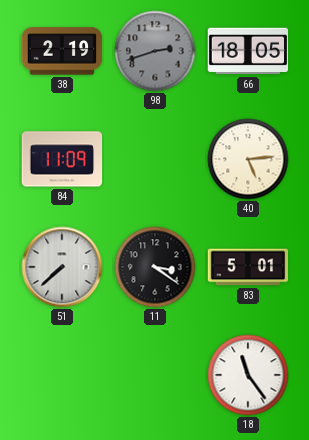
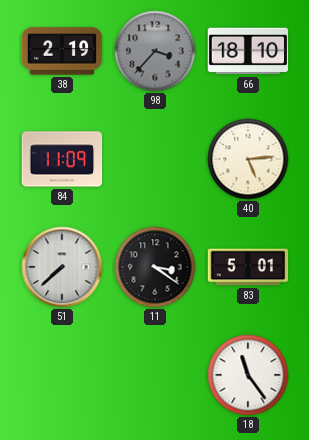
98: 2:42 -> 3:37
66: 18:05 -> 18:10
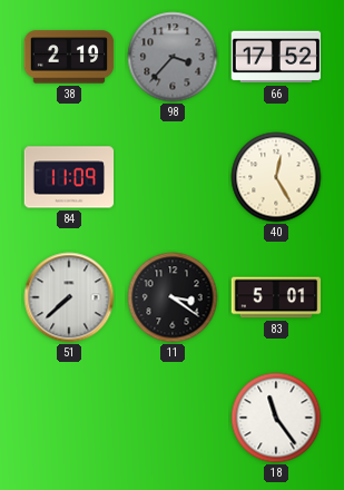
66: 18:10 -> 17:52
40: 5:14 -> 12:25
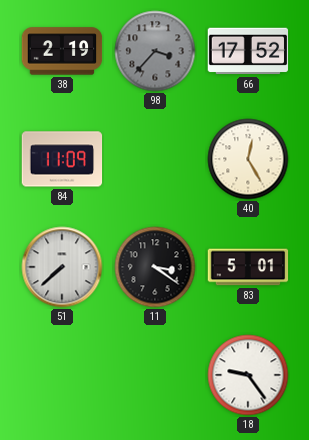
18: 11:24 -> 9:24
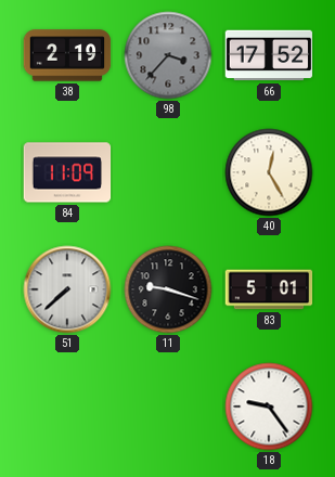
11: 3:21 -> 9:18
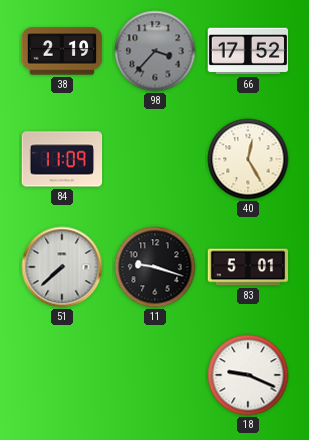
18: 9:24 -> 9:19
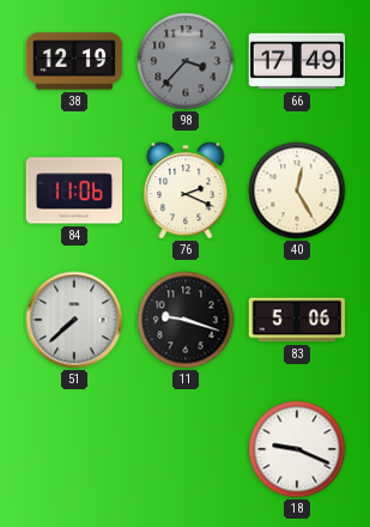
38: 2:19 -> 12:19
66: 17:52 -> 17:49
84: 11:09 -> 11:06
76: none -> 2:19
83: 5:01 -> 5:06
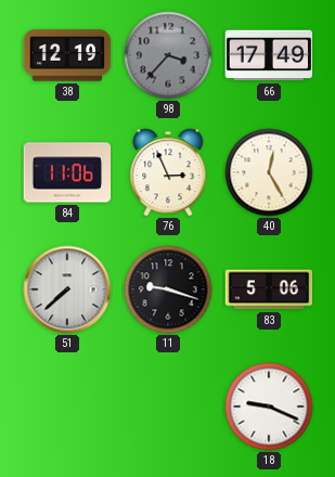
76: 2:19 -> 2:56
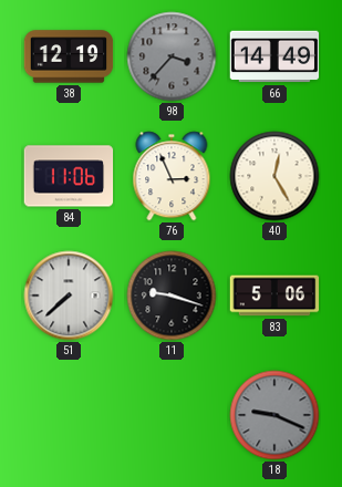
66: 17:49 -> 14:49
18 dial: white -> grey
